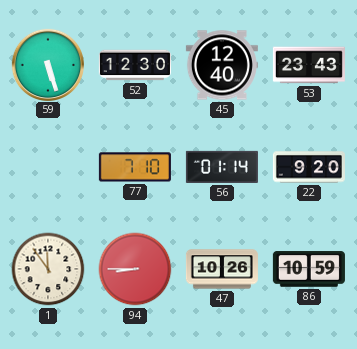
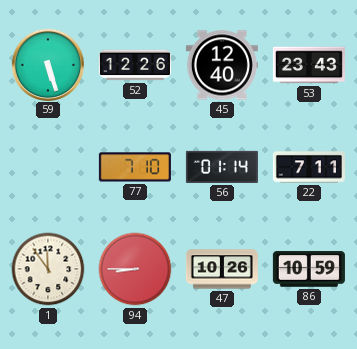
52: 12:30 -> 12:26
22: 9:20 -> 7:11
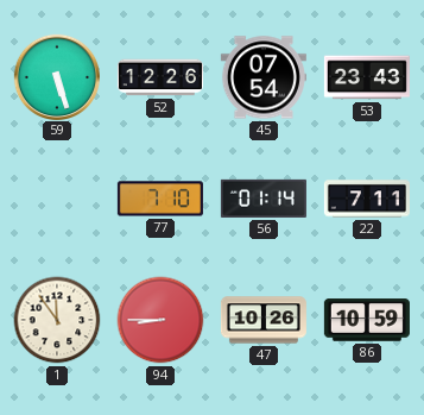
45: 12:40 -> 07:54
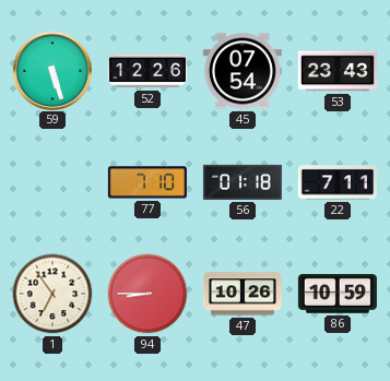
56: 01:14 -> 01:18
1: 11:54 -> 6:54
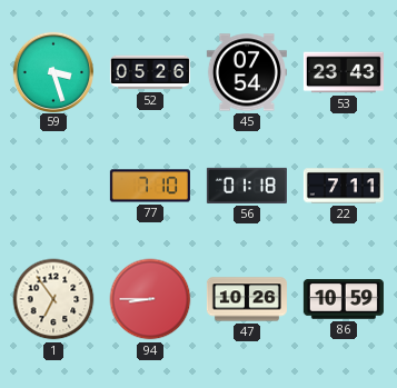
59: 5:27 -> 3:27
52: 12:26 -> 05:26
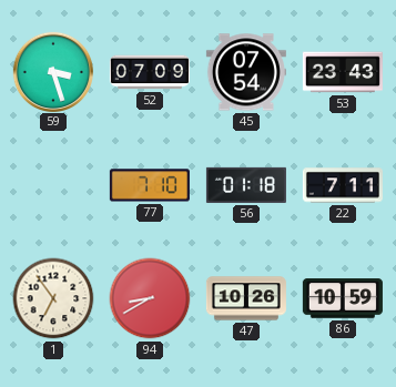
52: 05:26 -> 07:09
94: 8:45 -> 8:40
